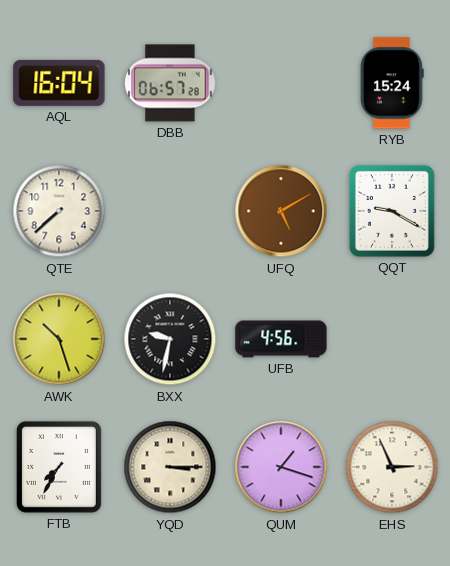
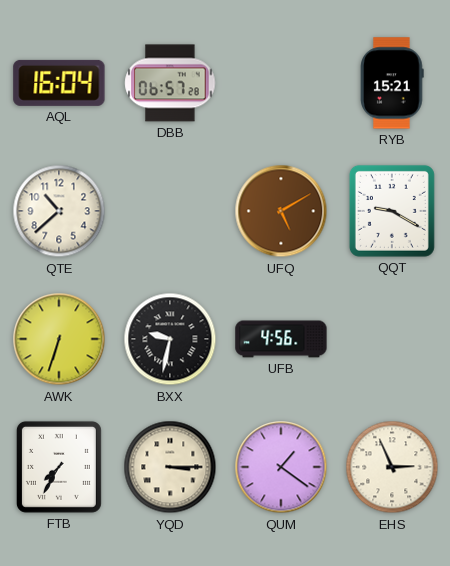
RYB: 15:24 -> 15:21
QTE: 7:38 -> 10:38
AWK: 10:27 -> 6:33
QUM: 1:18 -> 1:21
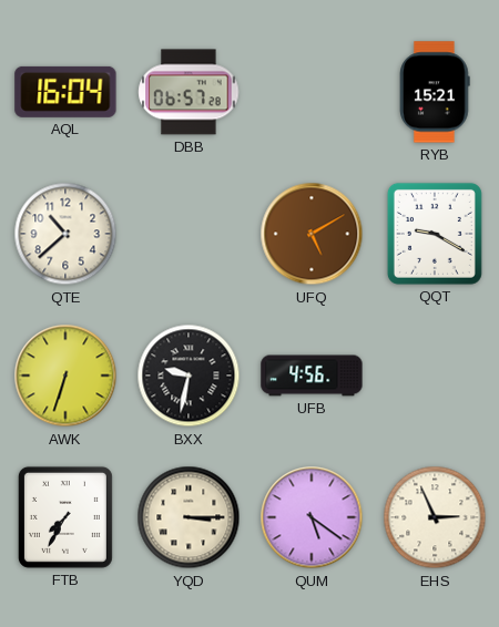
QUM: 1:21 -> 5:21
